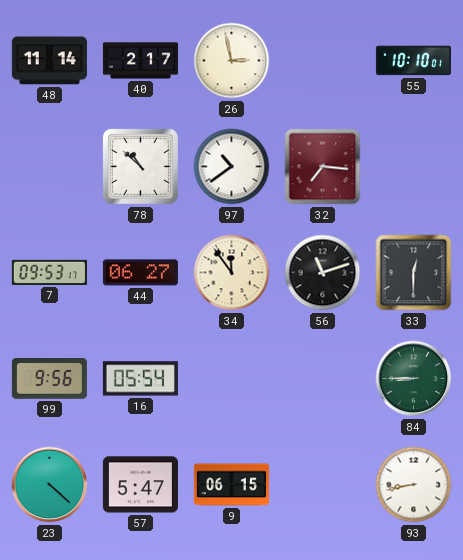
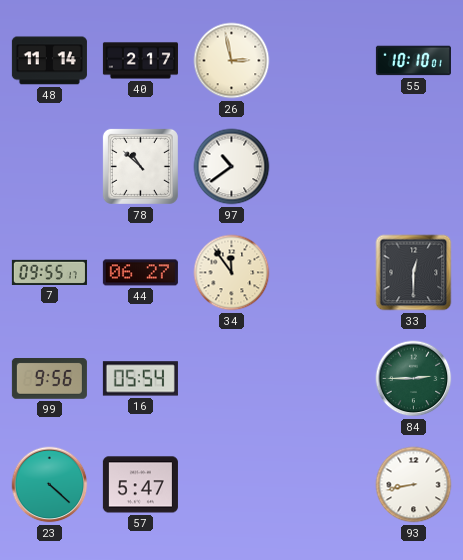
32: 7:16 -> none
7: 09:53 -> 09:55
56: 11:12 -> none
84: 8:45 -> 2:45
9: 06:15 -> none
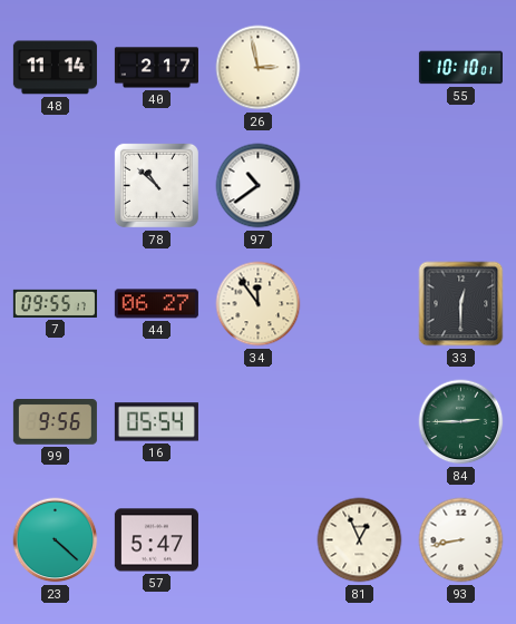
81: none -> 12:56
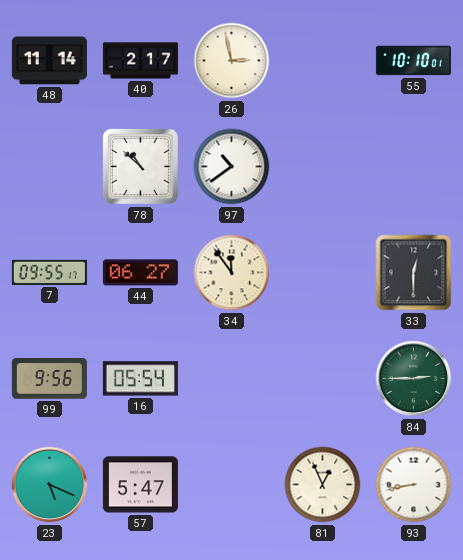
23: 4:22 -> 5:19
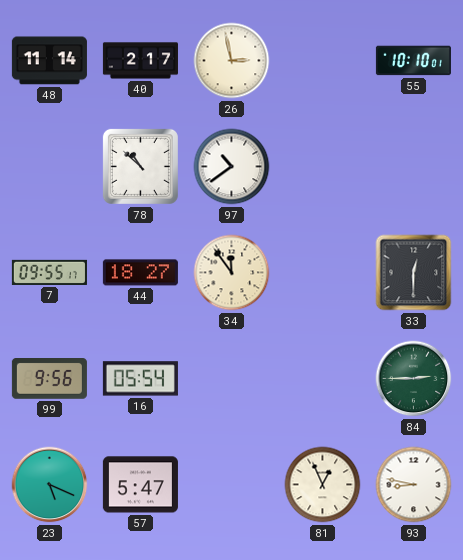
44: 06:27 -> 18:27
93: 8:43 -> 8:47
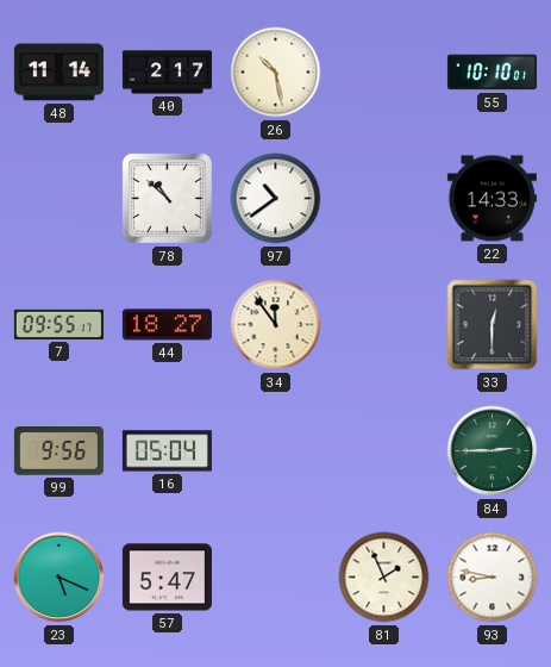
26: 2:58 -> 10:28
22: none -> 14:33
16: 05:54 -> 05:04
81: 12:56 -> 1:56
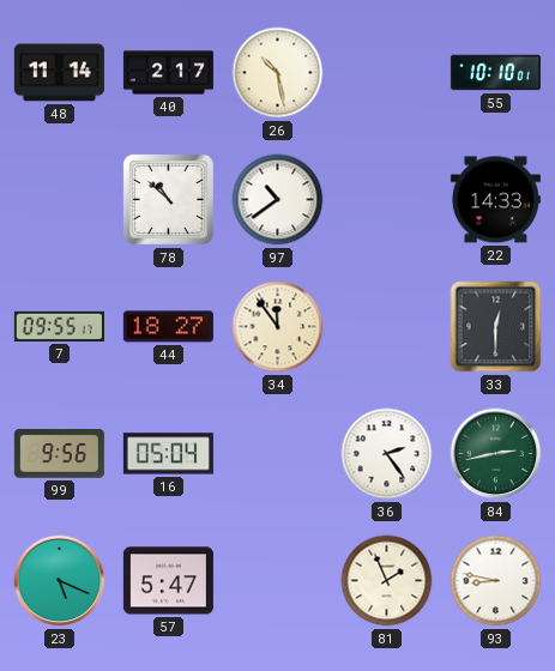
36: none -> 2:24
84: 2:45 -> 2:43
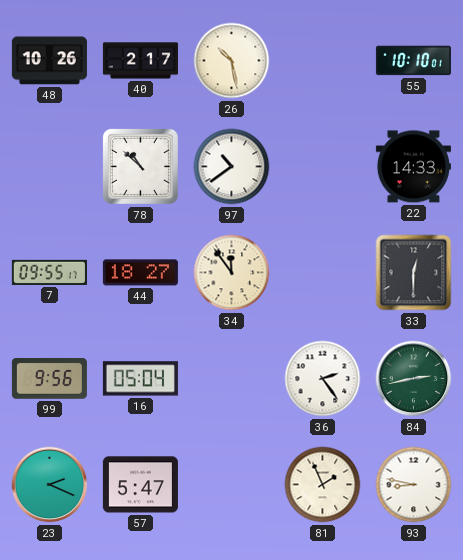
48: 11:14 -> 10:26
23: 5:19 -> 2:19
